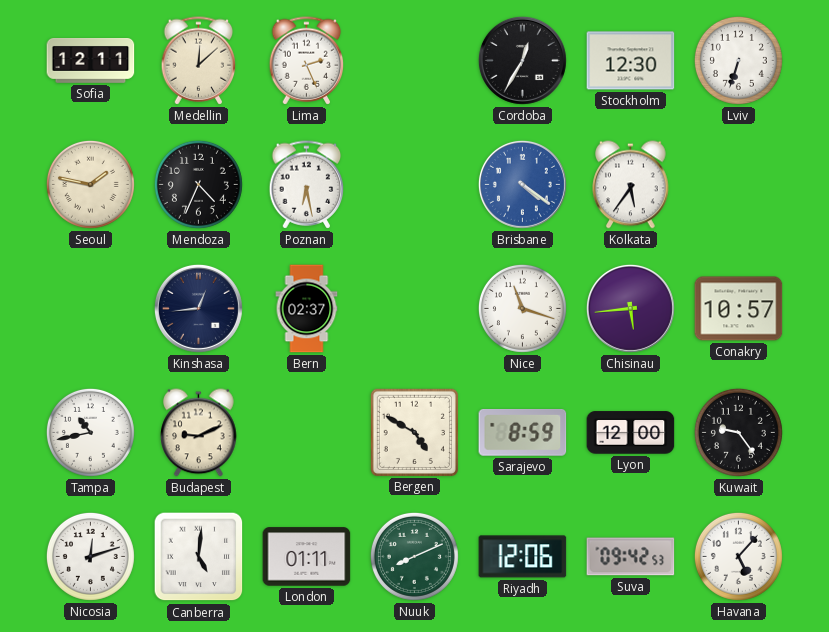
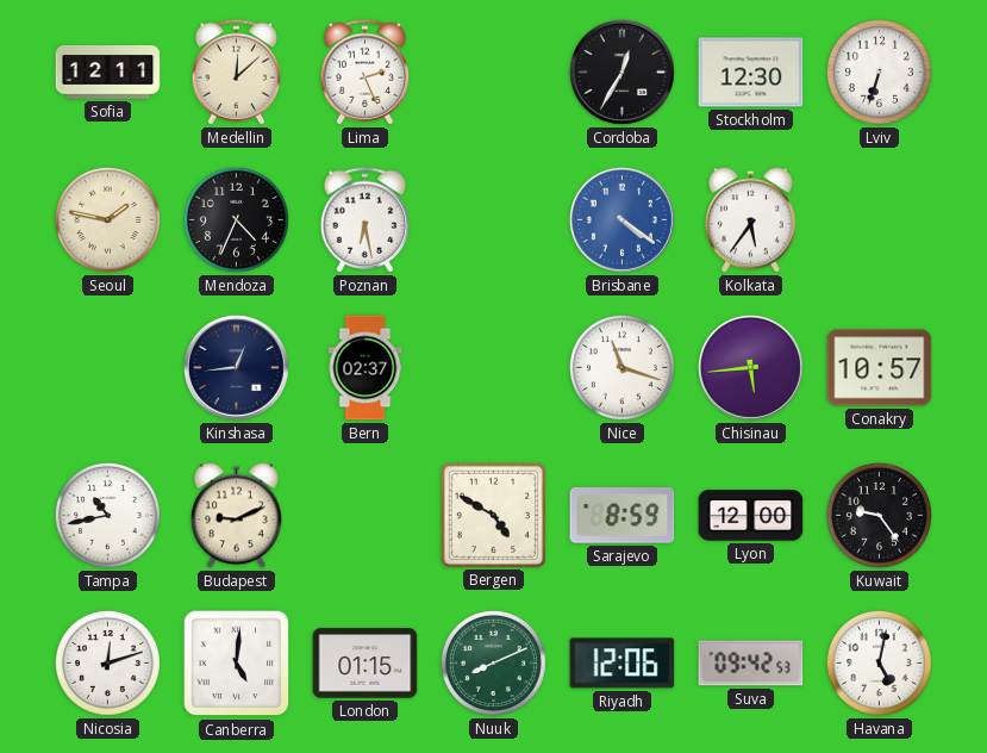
London: 01:11 -> 01:15
Havana: 5:07 -> 5:02
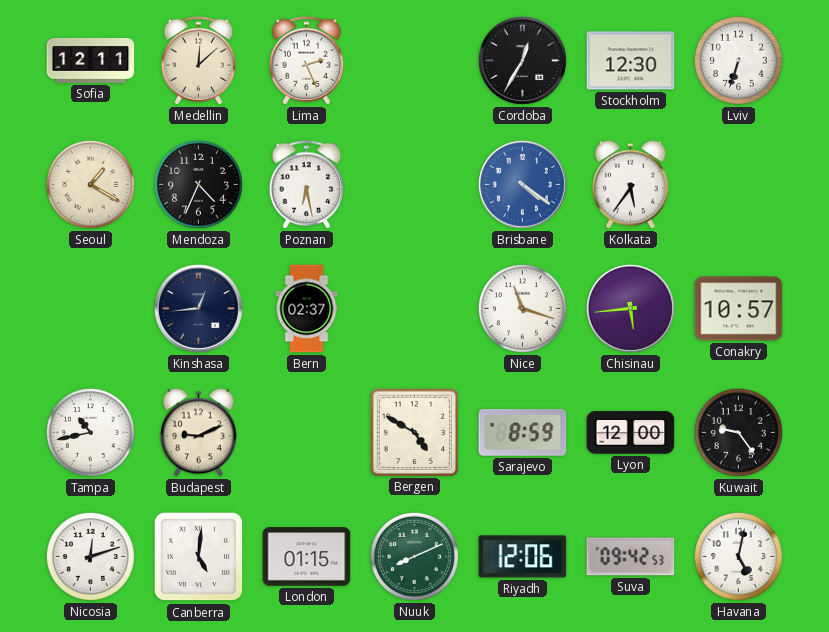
Seoul: 1:47 -> 1:20
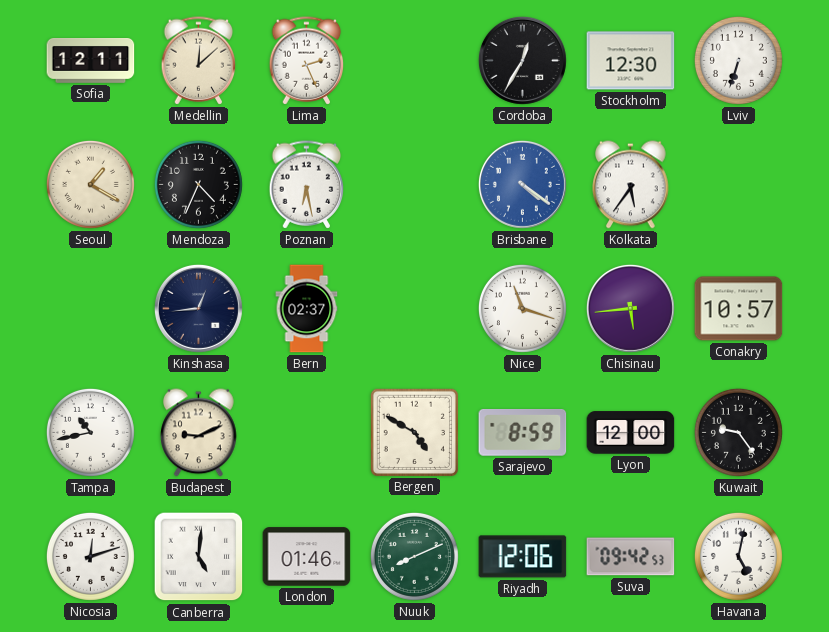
London: 01:15 -> 01:46
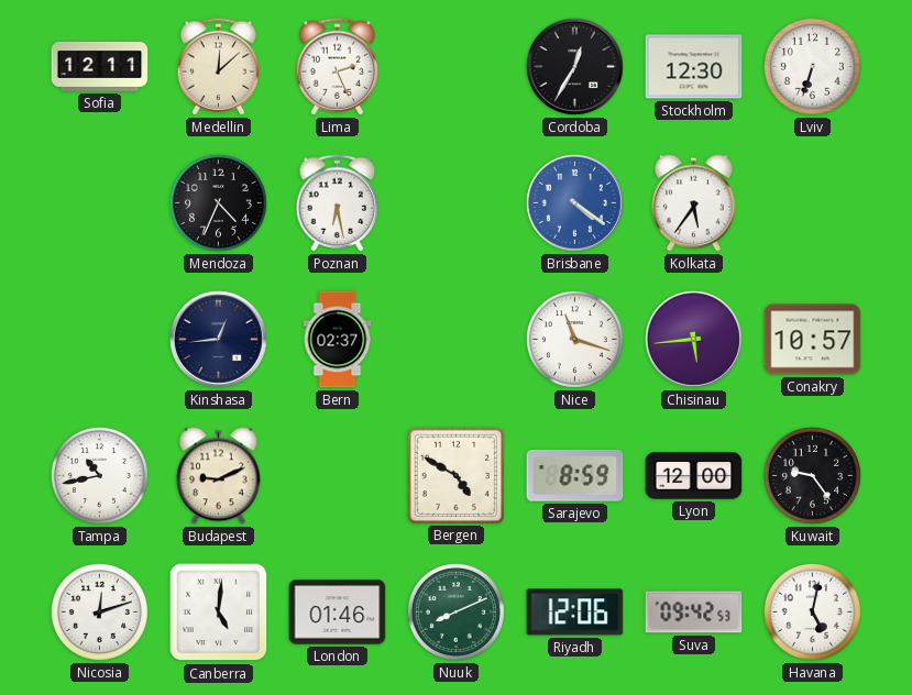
Seoul: 1:20 -> none
